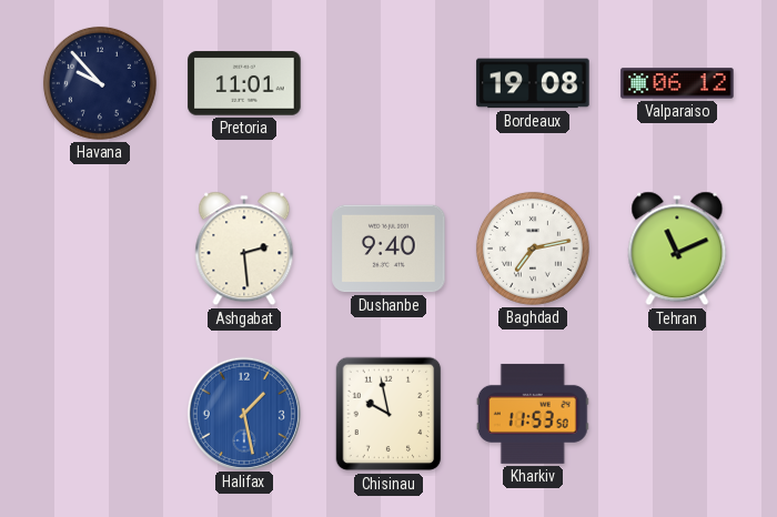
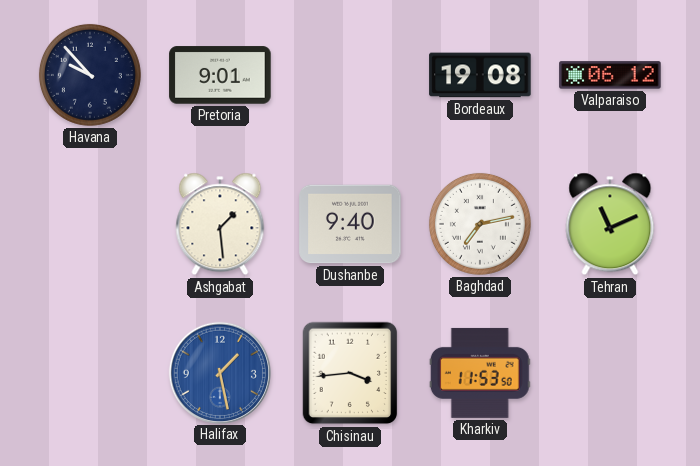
Pretoria: 11:01 -> 9:01
Ashgabat: 2:29 -> 1:29
Chisinau: 9:58 -> 3:44
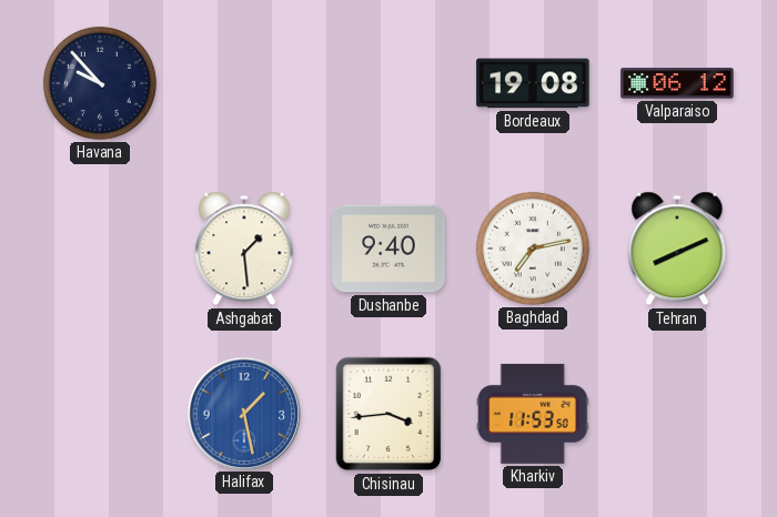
Pretoria: 9:01 -> none
Tehran: 11:11 -> 8:11
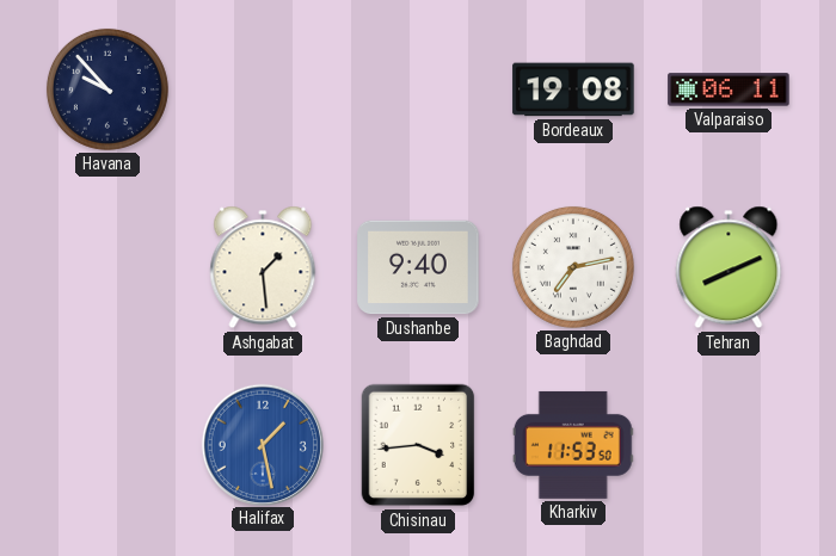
Valparaiso: 06:12 -> 06:11
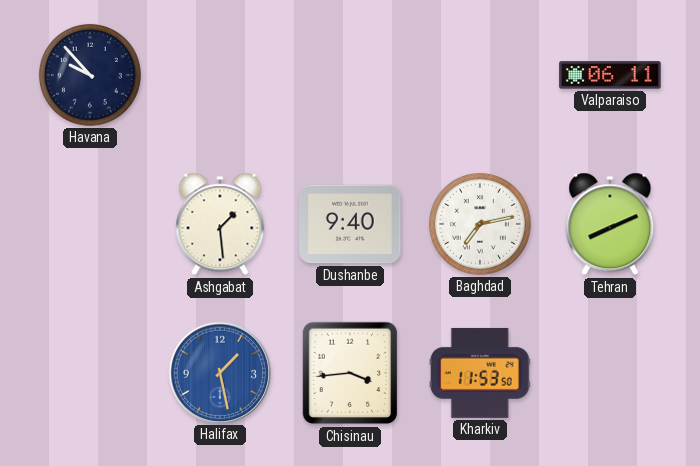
Bordeaux: 19:08 -> none
